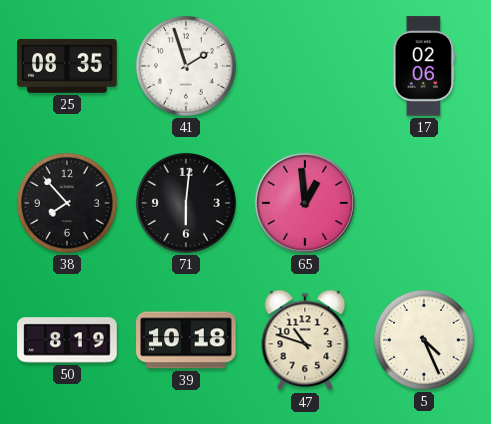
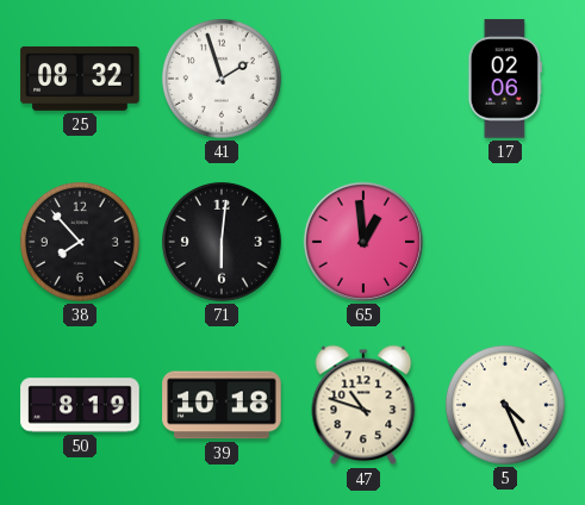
25: 08:35 -> 08:32
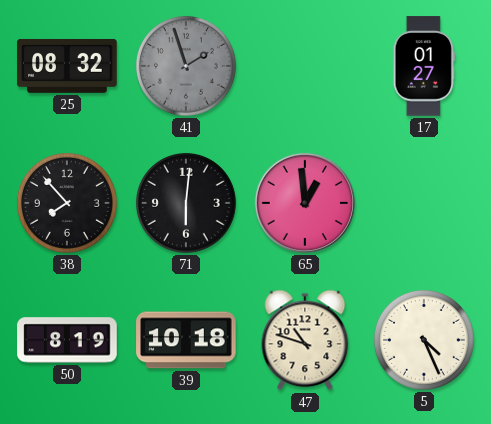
41 dial: white -> grey
17: 02:06 -> 01:27
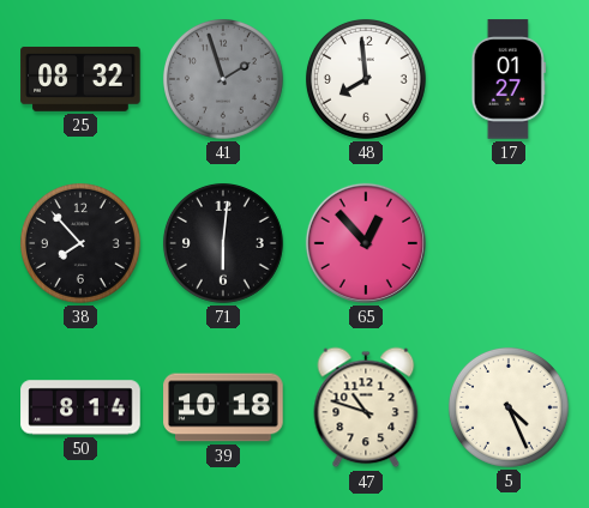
48: none -> 7:59
65: 12:59 -> 12:53
50: 8:19 -> 8:14
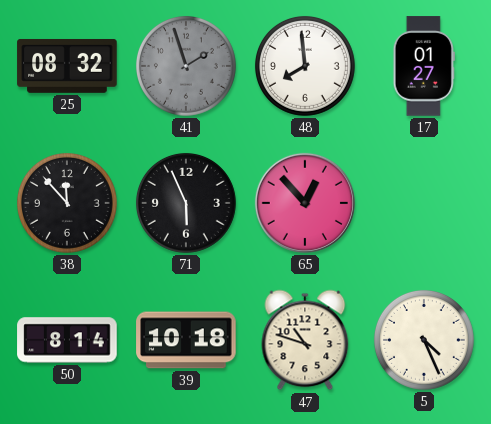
38: 7:53 -> 11:53
71: 6:01 -> 5:56
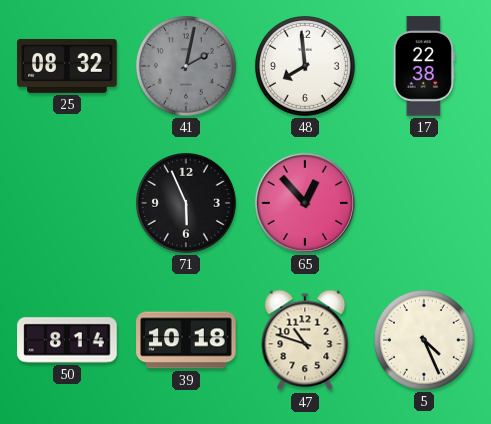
41: 1:57 -> 2:02
17: 01:27 -> 22:38
38: 11:53 -> none
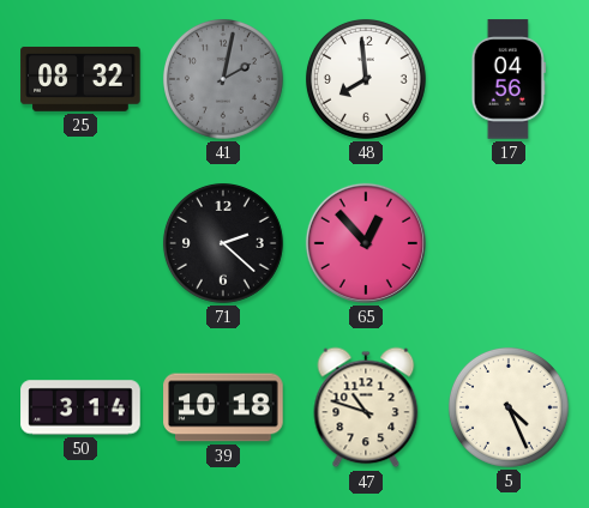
17: 22:38 -> 04:56
71: 5:56 -> 2:22
50: 8:14 -> 3:14
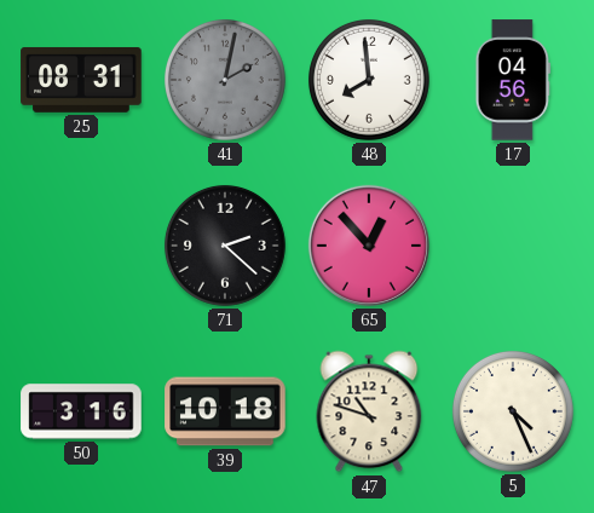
25: 08:32 -> 08:31
50: 3:14 -> 3:16
